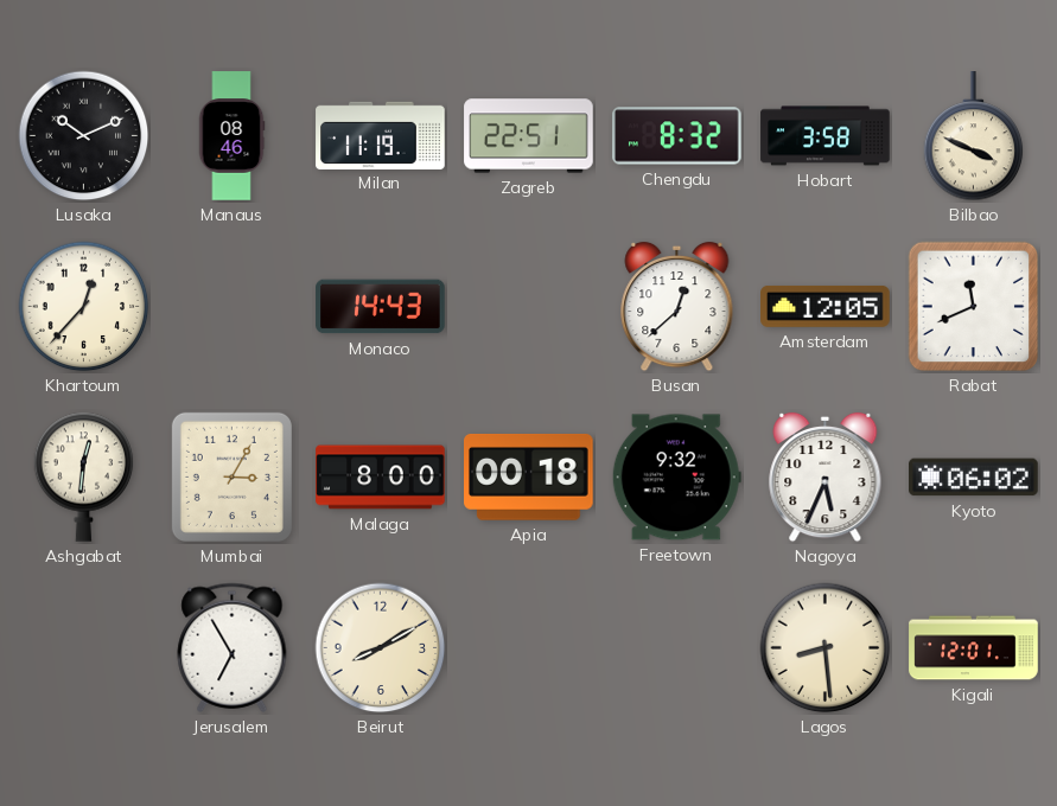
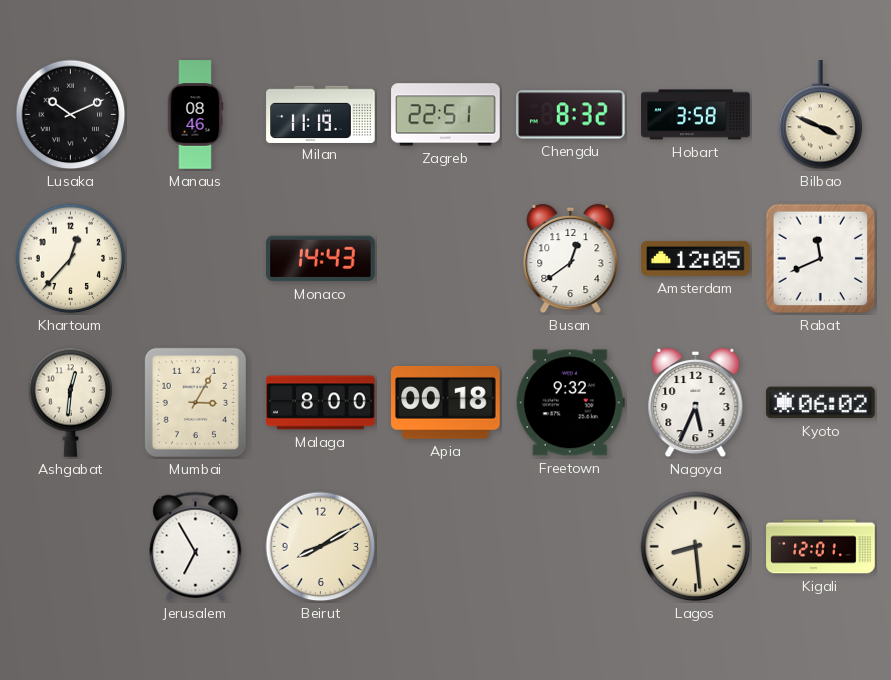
Busan: 12:38 -> 12:39
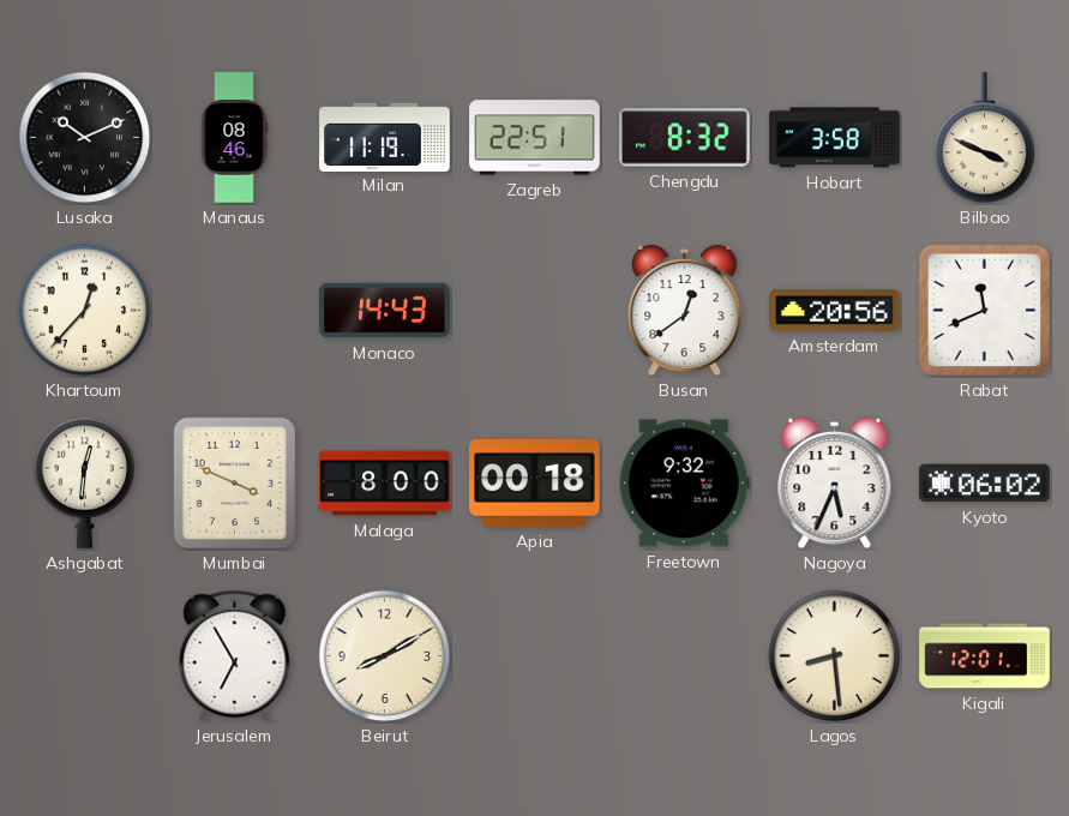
Amsterdam: 12:05 -> 20:56
Mumbai: 3:05 -> 3:49
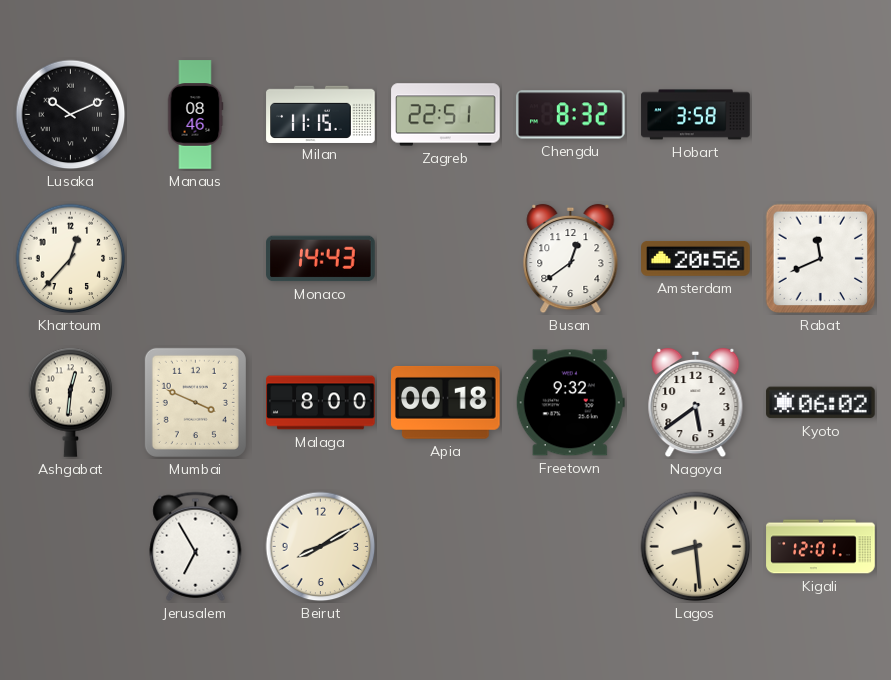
Milan: 11:19 -> 11:15
Bilbao: 3:49 -> none
Nagoya: 5:34 -> 5:39
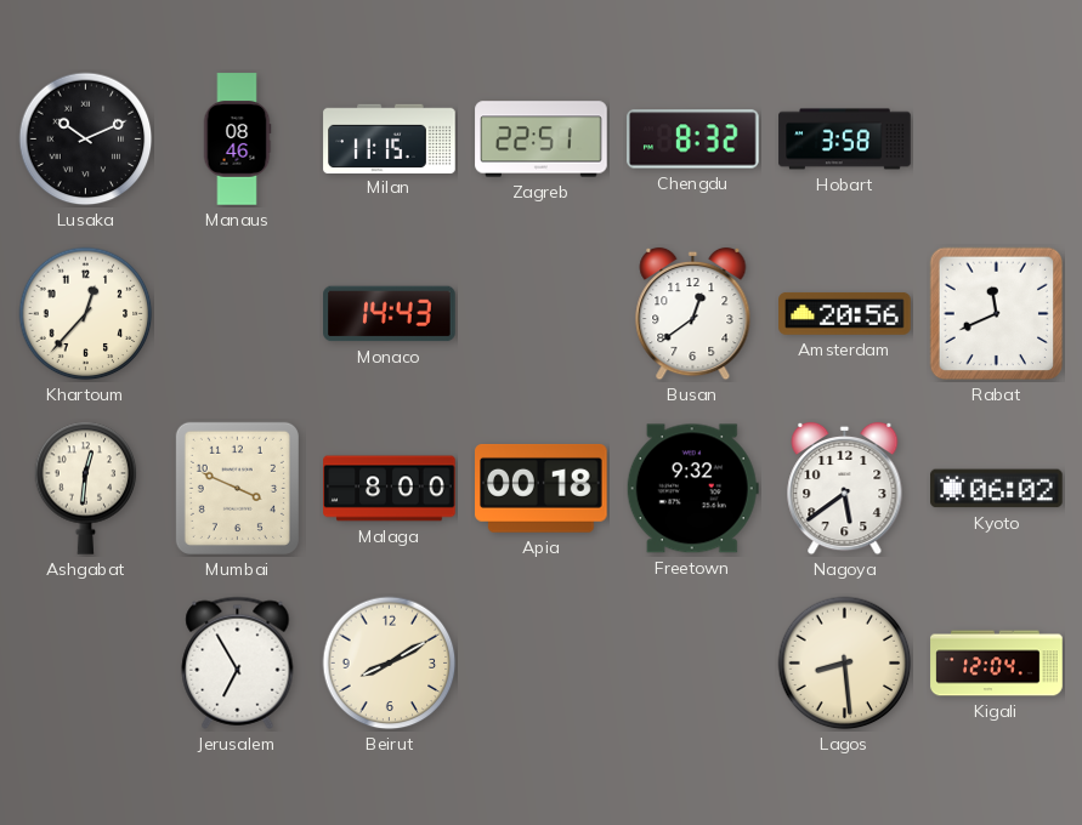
Kigali: 12:01 -> 12:04
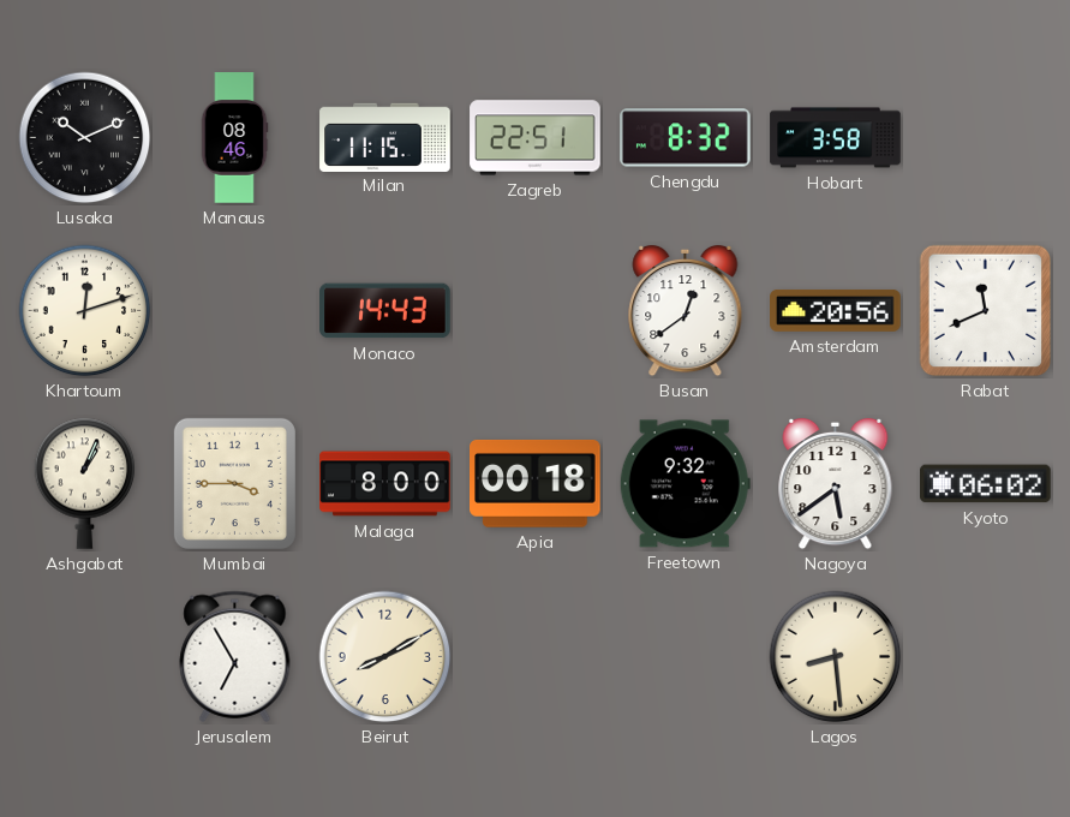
Khartoum: 12:37 -> 12:12
Ashgabat: 12:31 -> 1:04
Mumbai: 3:49 -> 3:45
Kigali: 12:04 -> none
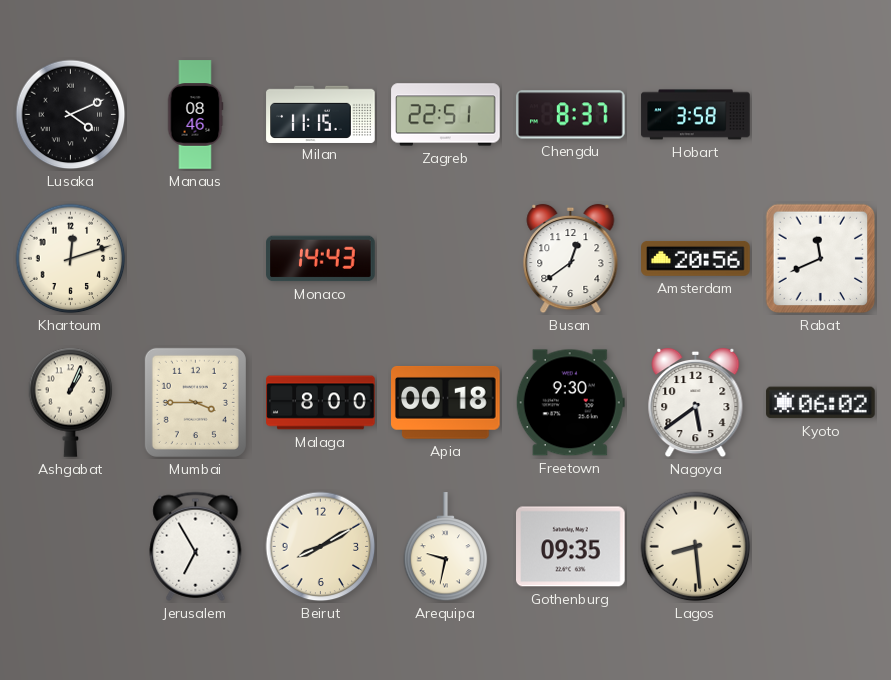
Lusaka: 10:11 -> 4:11
Chengdu: 8:32 -> 8:37
Freetown: 9:32 -> 9:30
Arequipa: none -> 9:32
Gothenburg: none -> 09:35
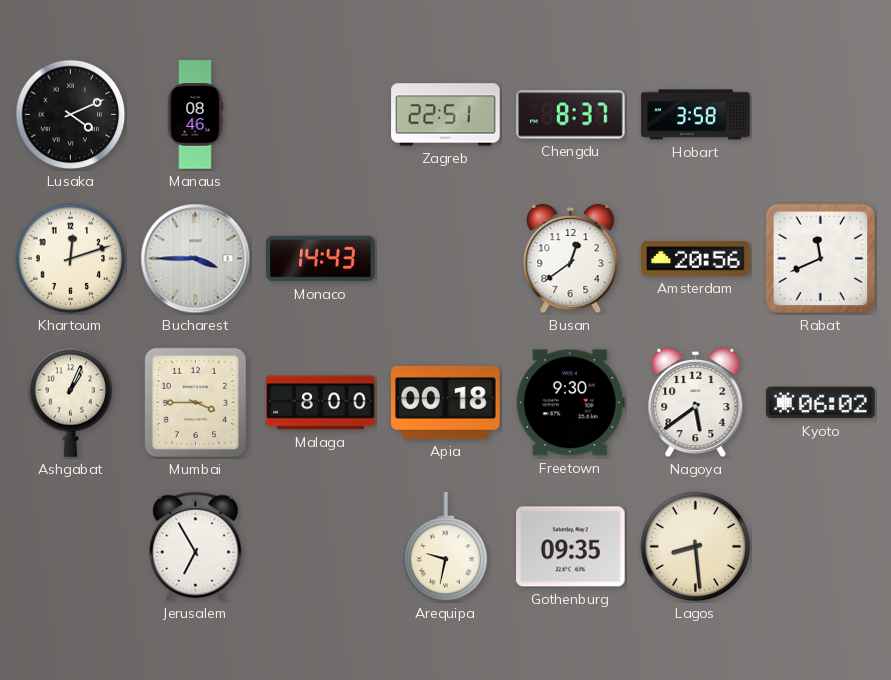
Milan: 11:15 -> none
Bucharest: none -> 3:45
Beirut: 8:10 -> none
